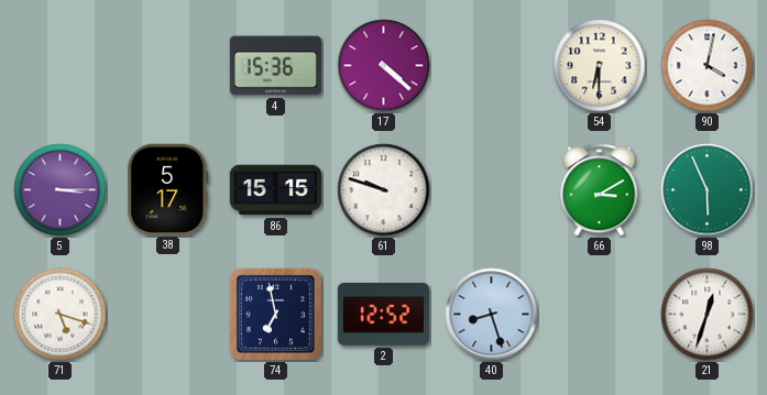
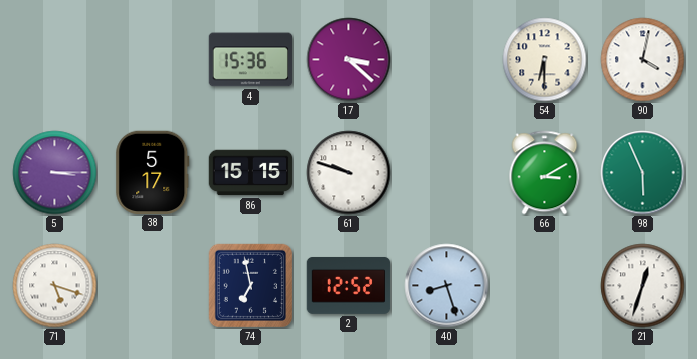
17: 4:22 -> 3:22
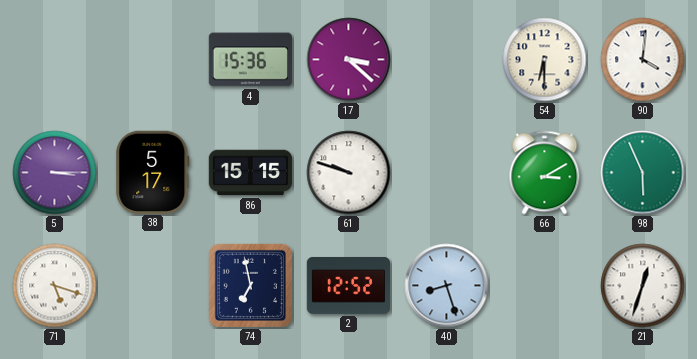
90: 4:02 -> 4:01
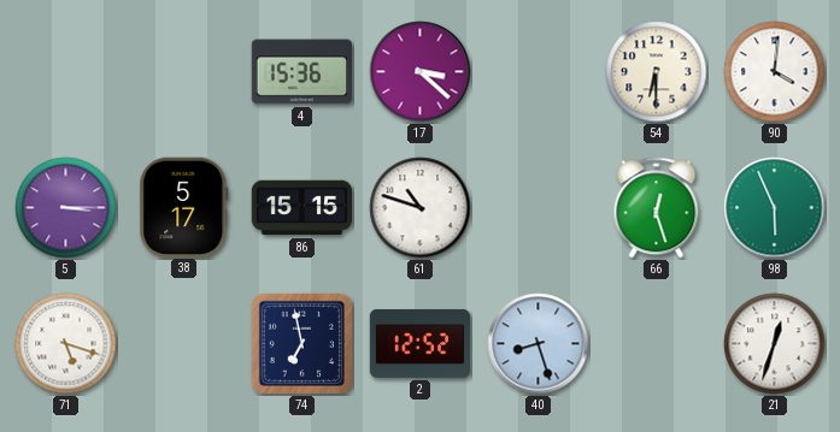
61: 9:48 -> 10:48
66: 3:10 -> 12:27
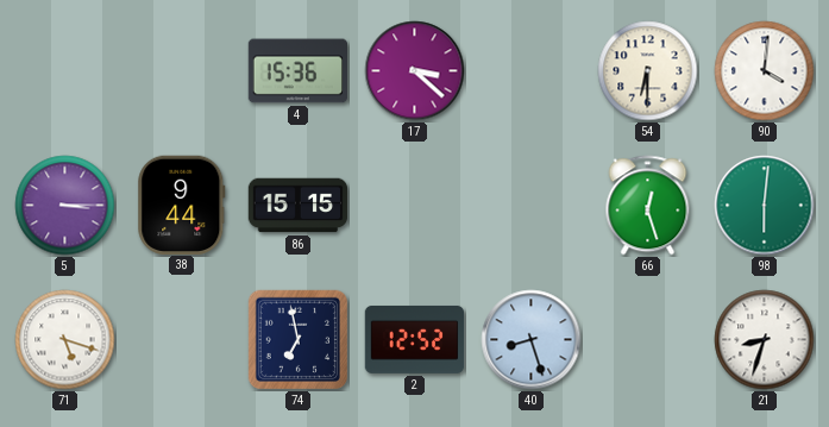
38: 5:17 -> 9:44
61: 10:48 -> none
98: 5:56 -> 6:01
21: 12:33 -> 8:33
